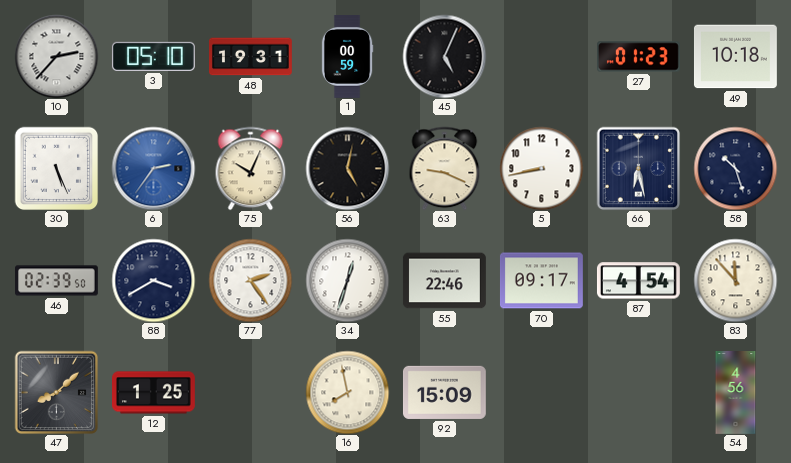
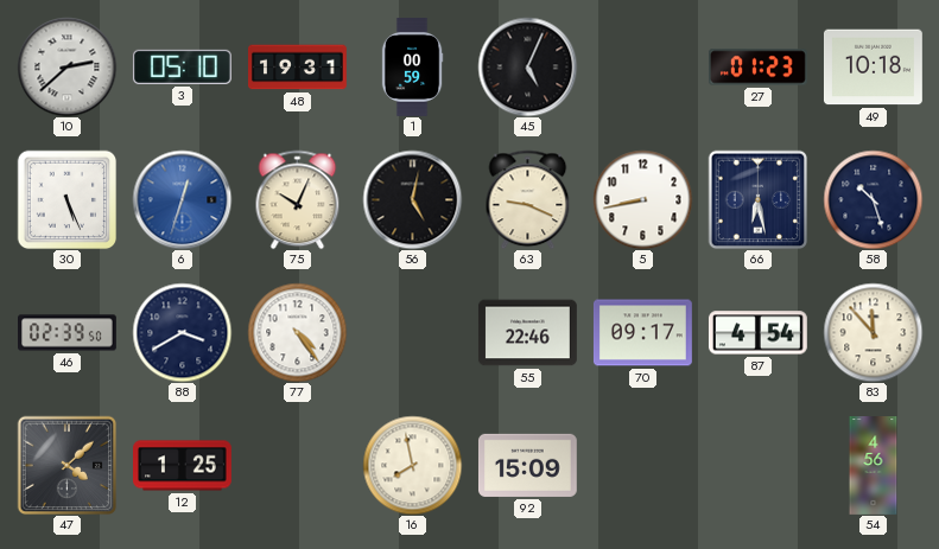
10: 2:37 -> 2:38
6: 2:36 -> 12:33
77: 2:24 -> 4:24
34: 12:33 -> none
47: 8:08 -> 4:08
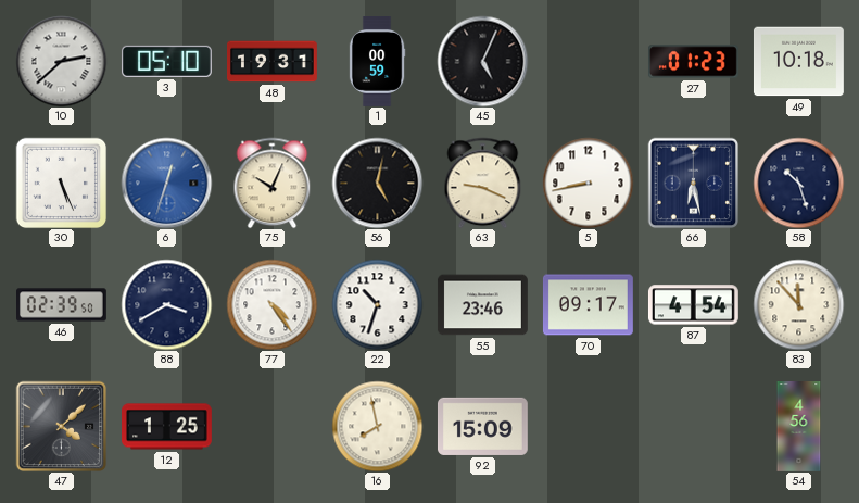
22: none -> 10:33
55: 22:46 -> 23:46
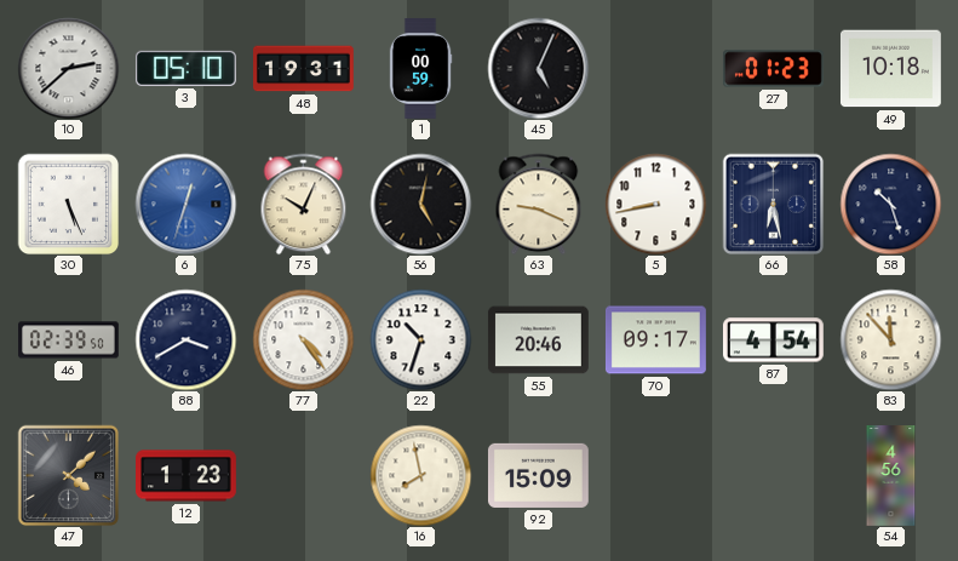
55: 23:46 -> 20:46
12: 1:25 -> 1:23
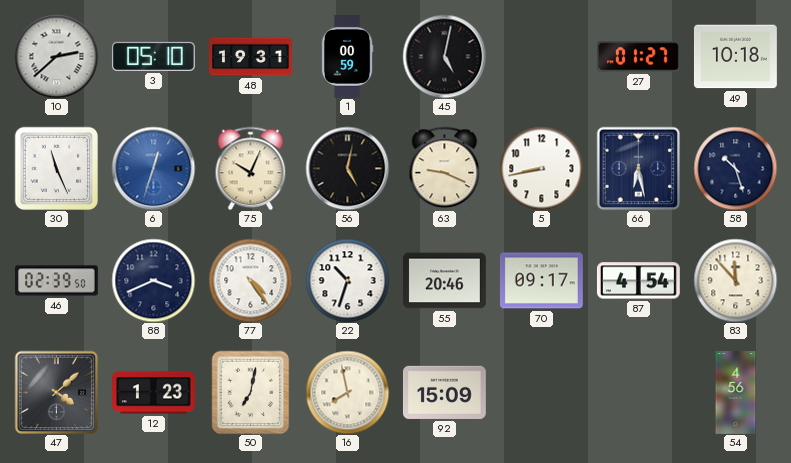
45: 5:04 -> 5:02
27: 01:23 -> 01:27
30: 5:26 -> 11:26
88: 3:40 -> 3:41
50: none -> 7:02
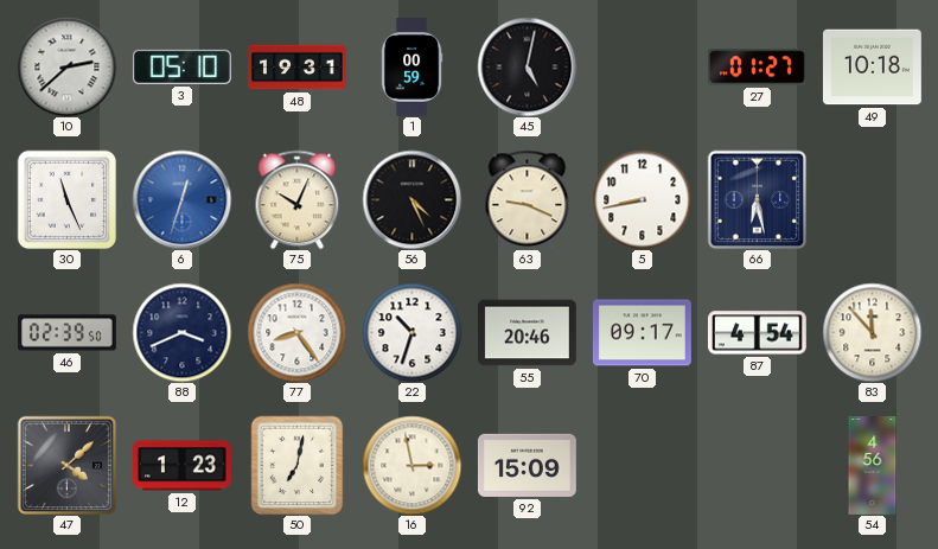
56: 5:02 -> 4:26
58: 10:27 -> none
77: 4:24 -> 8:24
16: 7:58 -> 2:58
